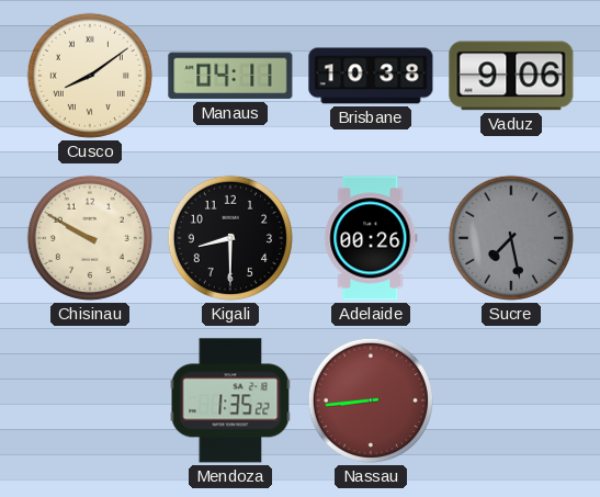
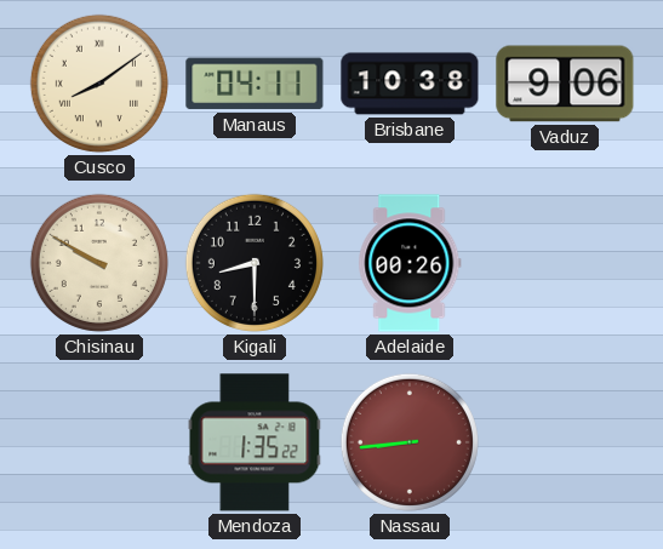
Sucre: 7:28 -> none
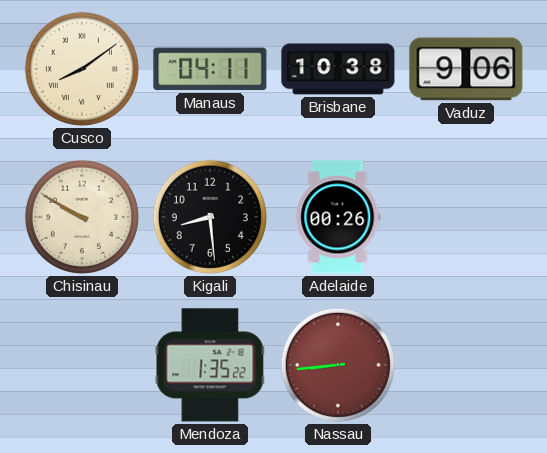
Kigali: 8:30 -> 8:29
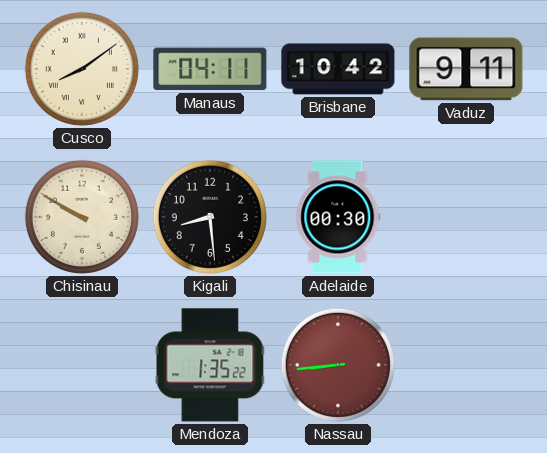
Brisbane: 10:38 -> 10:42
Vaduz: 9:06 -> 9:11
Adelaide: 00:26 -> 00:30
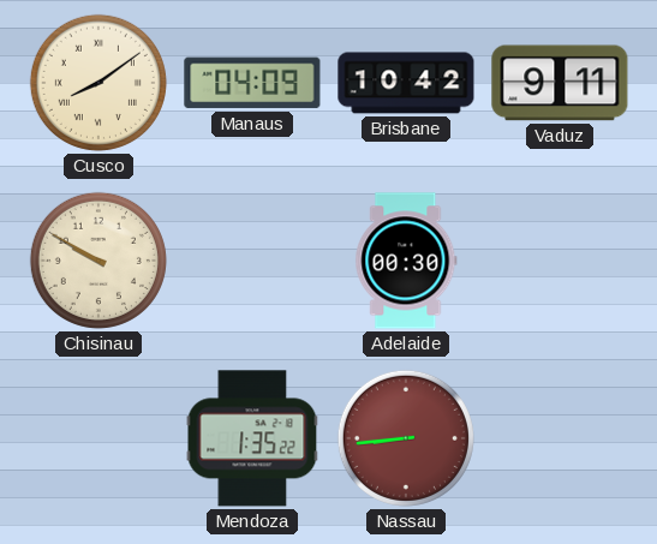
Manaus: 04:11 -> 04:09
Kigali: 8:29 -> none
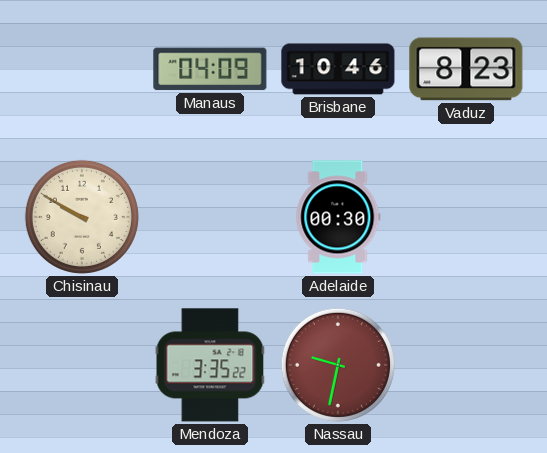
Cusco: 8:09 -> none
Brisbane: 10:42 -> 10:46
Vaduz: 9:11 -> 8:23
Mendoza: 1:35 -> 3:35
Nassau: 8:44 -> 9:32
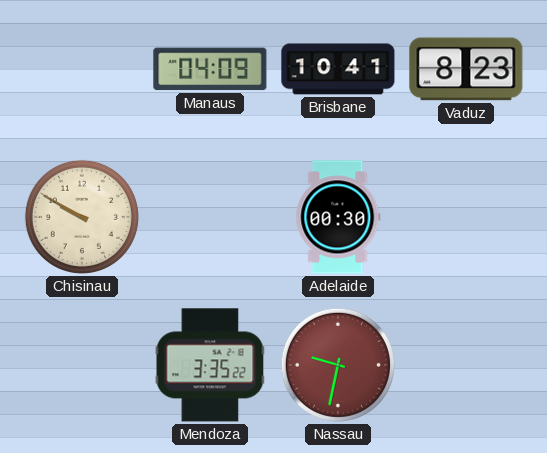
Brisbane: 10:46 -> 10:41
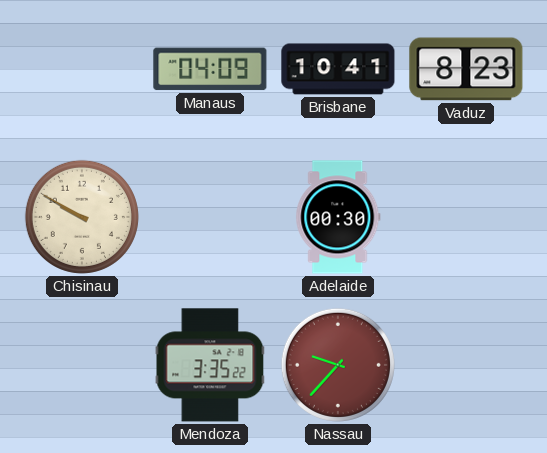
Nassau: 9:32 -> 9:37
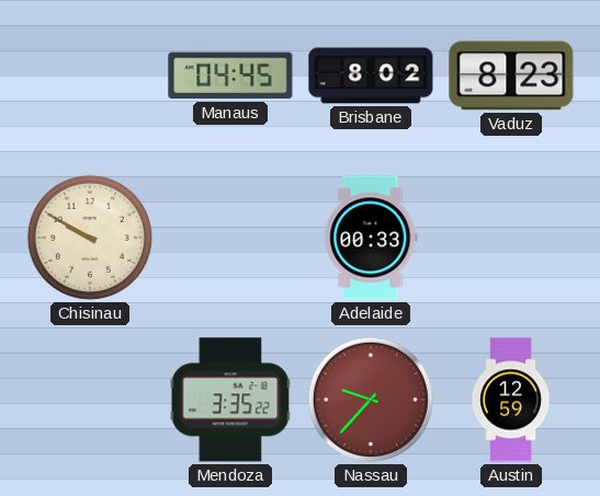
Manaus: 04:09 -> 04:45
Brisbane: 10:41 -> 8:02
Adelaide: 00:30 -> 00:33
Austin: none -> 12:59
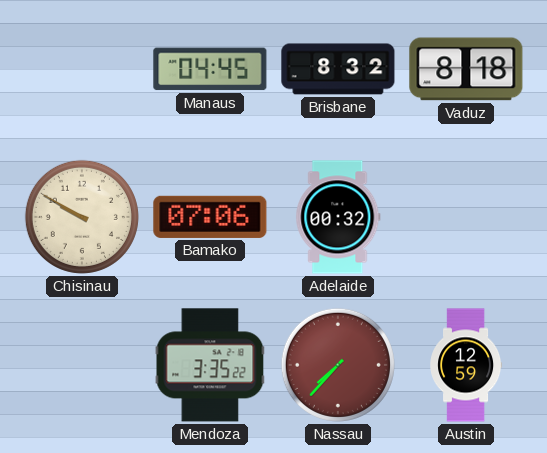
Brisbane: 8:02 -> 8:32
Vaduz: 8:23 -> 8:18
Bamako: none -> 07:06
Adelaide: 00:33 -> 00:32
Nassau: 9:37 -> 7:37
